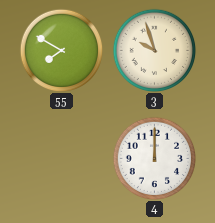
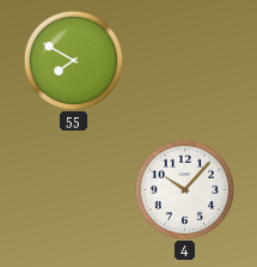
3: 9:57 -> none
4: 12:00 -> 10:07
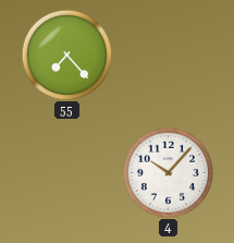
55: 7:50 -> 7:23
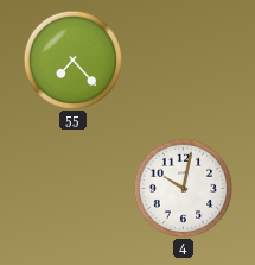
4: 10:07 -> 10:02
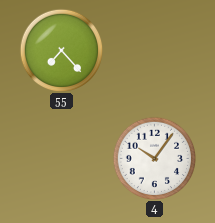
4: 10:02 -> 10:06
